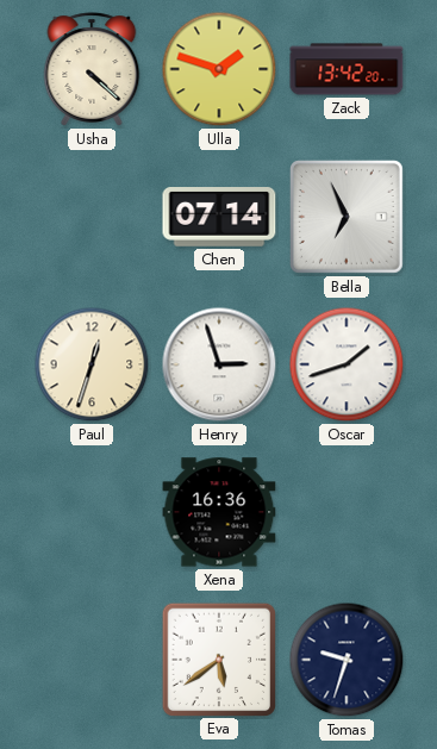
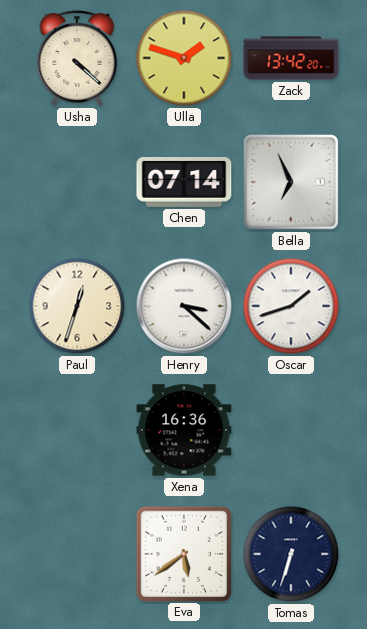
Henry: 2:57 -> 3:22
Tomas: 9:33 -> 6:33
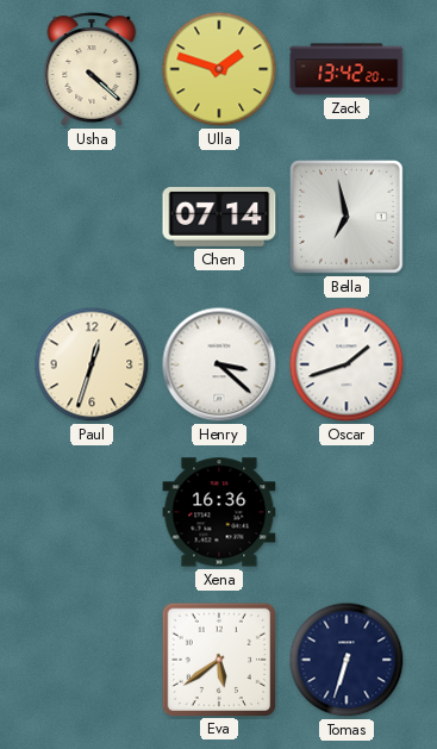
Bella: 6:56 -> 6:58
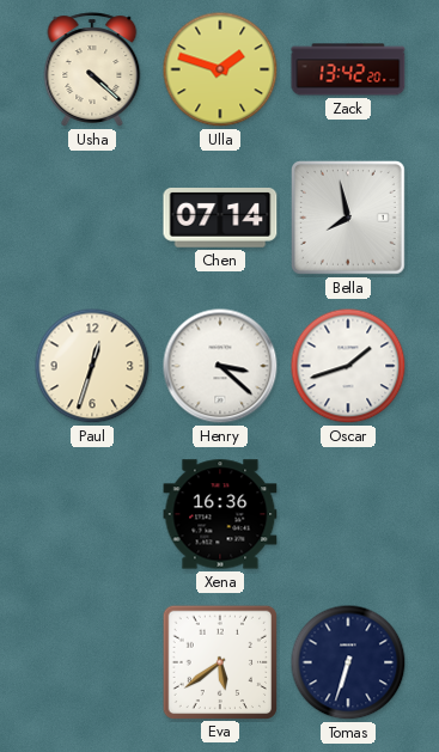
Bella: 6:58 -> 7:58
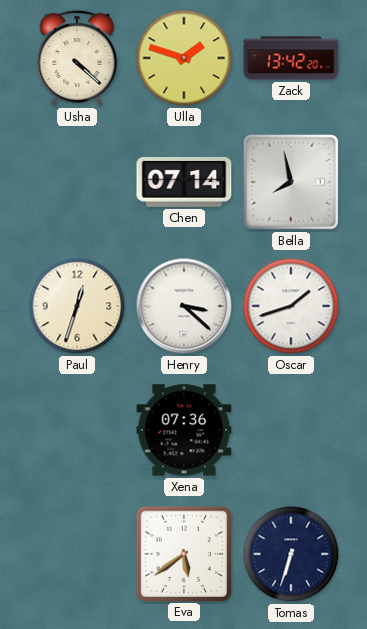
Xena: 16:36 -> 07:36
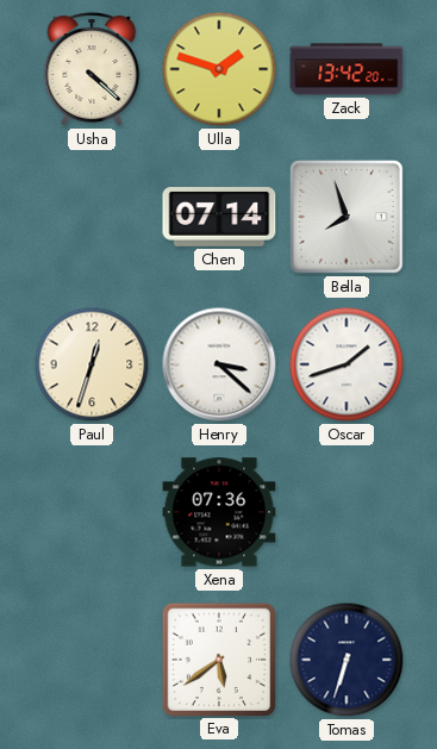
Bella: 7:58 -> 7:57
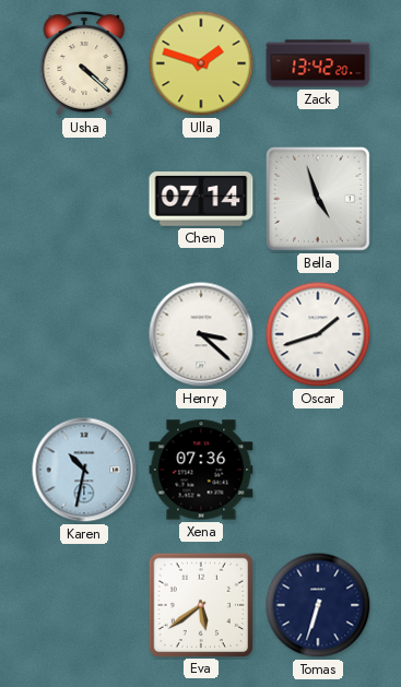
Bella: 7:57 -> 4:57
Paul: 12:33 -> none
Karen: none -> 10:32
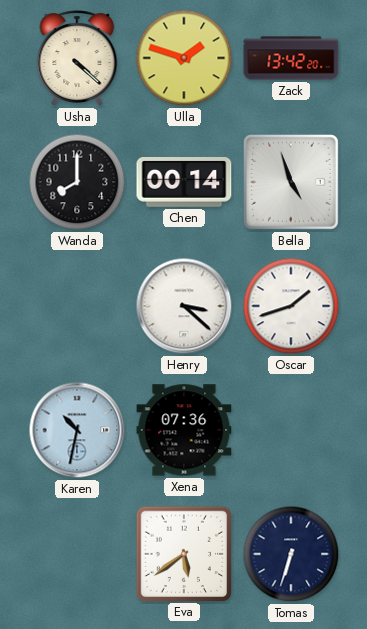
Wanda: none -> 8:00
Chen: 07:14 -> 00:14
